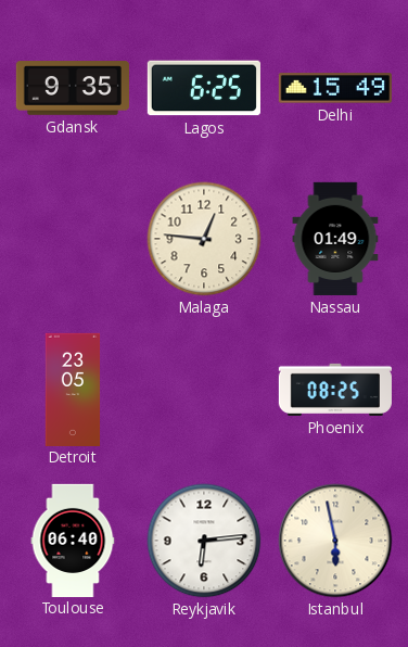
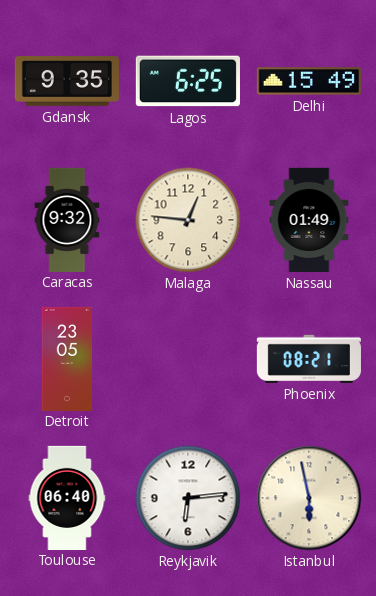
Caracas: none -> 9:32
Phoenix: 08:25 -> 08:21
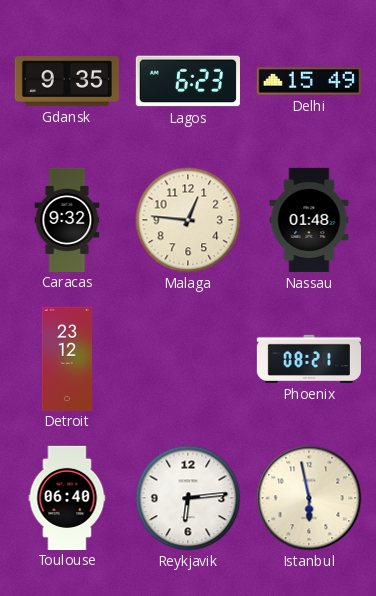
Lagos: 6:25 -> 6:23
Nassau: 01:49 -> 01:48
Detroit: 23:05 -> 23:12
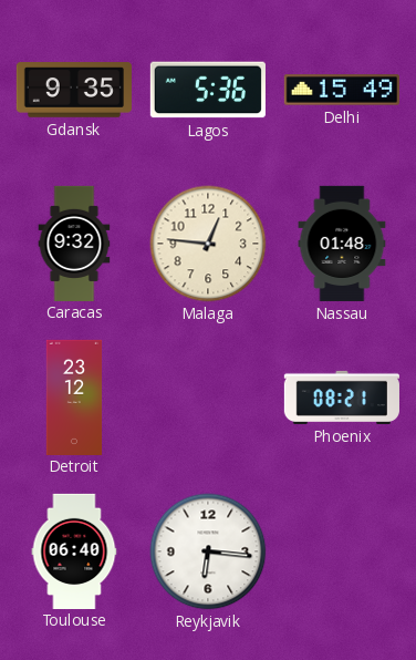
Lagos: 6:23 -> 5:36
Reykjavik: 6:14 -> 6:16
Istanbul: 5:58 -> none
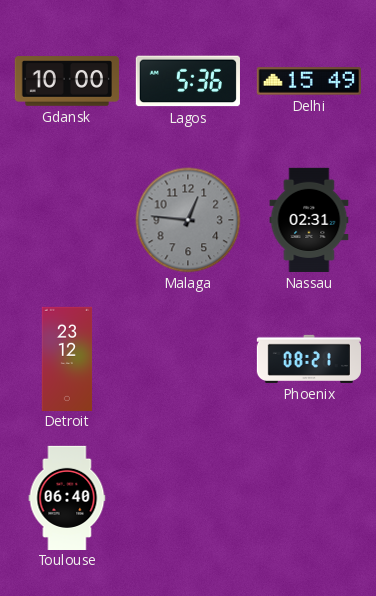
Gdansk: 9:35 -> 10:00
Caracas: 9:32 -> none
Malaga dial: cream -> grey
Nassau: 01:48 -> 02:31
Reykjavik: 6:16 -> none
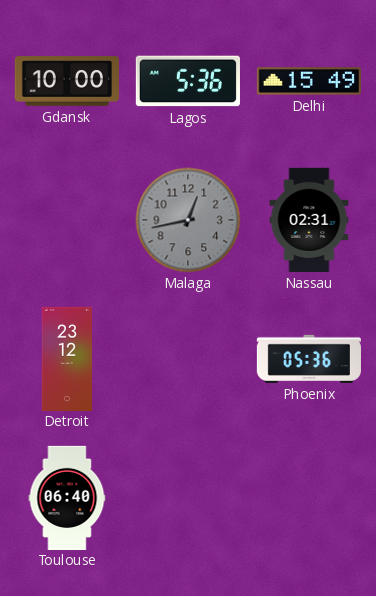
Malaga: 12:46 -> 12:43
Phoenix: 08:21 -> 05:36
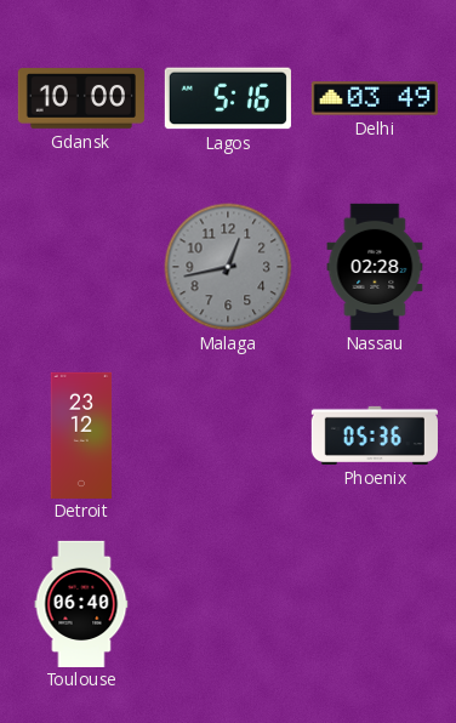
Lagos: 5:36 -> 5:16
Delhi: 15:49 -> 03:49
Nassau: 02:31 -> 02:28
